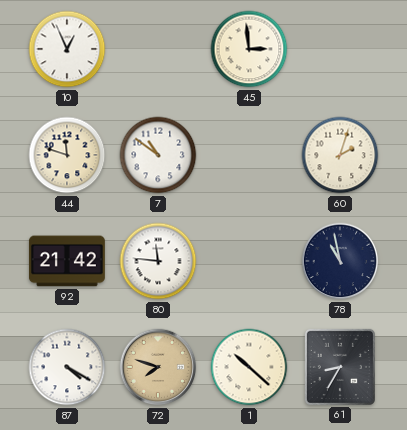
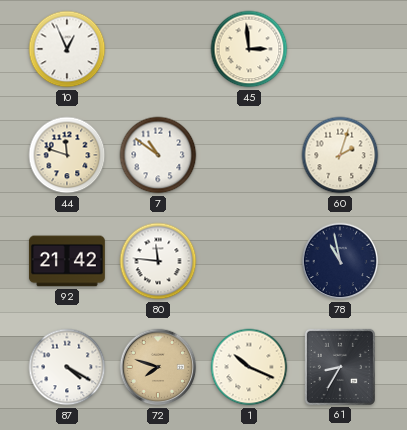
1: 10:22 -> 10:19
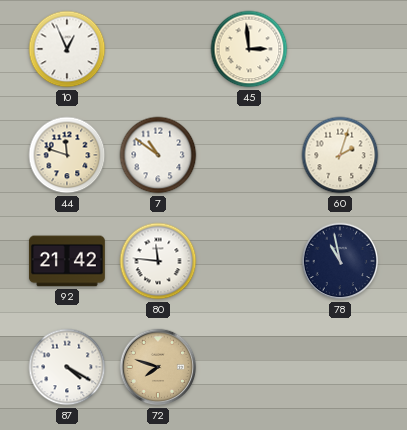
1: 10:19 -> none
61: 8:35 -> none
